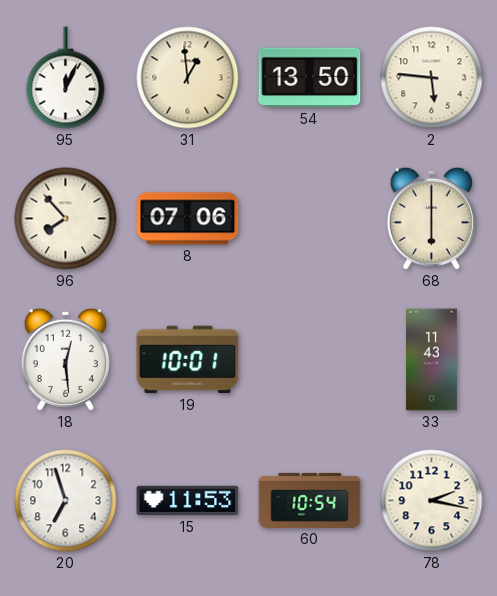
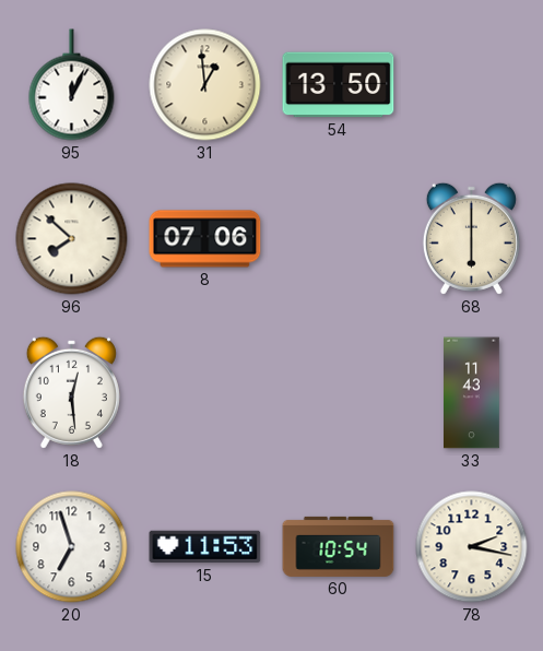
2: 5:46 -> none
96: 7:53 -> 7:52
19: 10:01 -> none
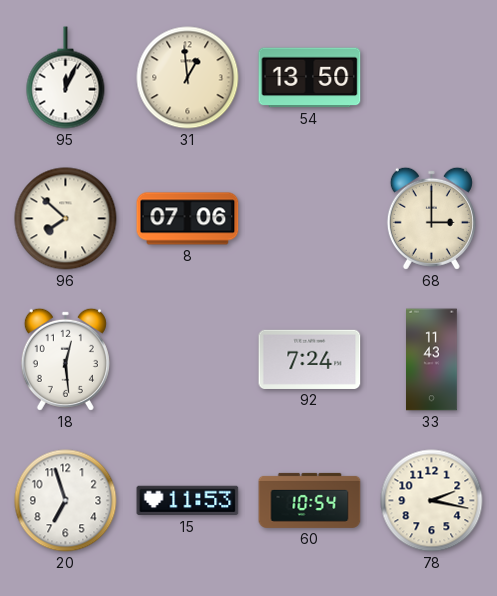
68: 6:00 -> 3:00
92: none -> 7:24
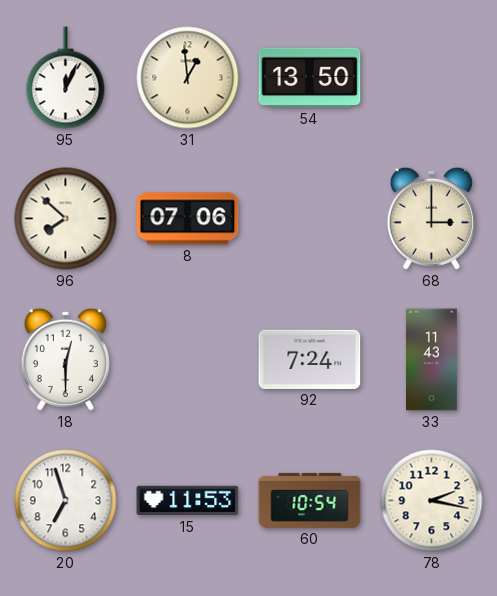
18: 12:29 -> 12:30
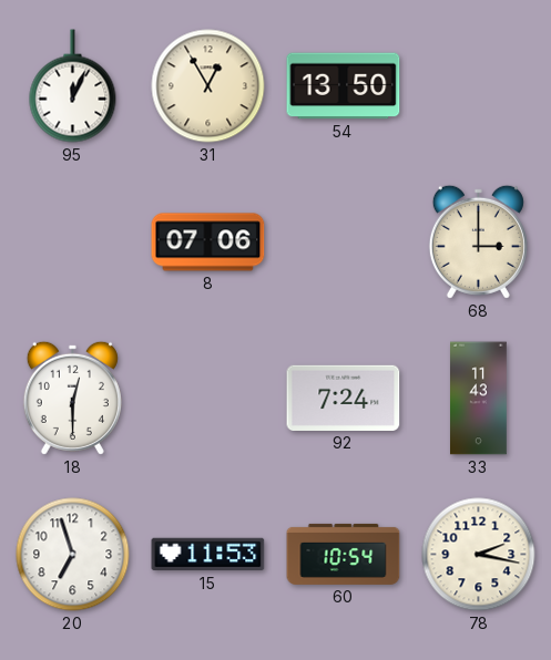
31: 12:59 -> 12:55
96: 7:52 -> none
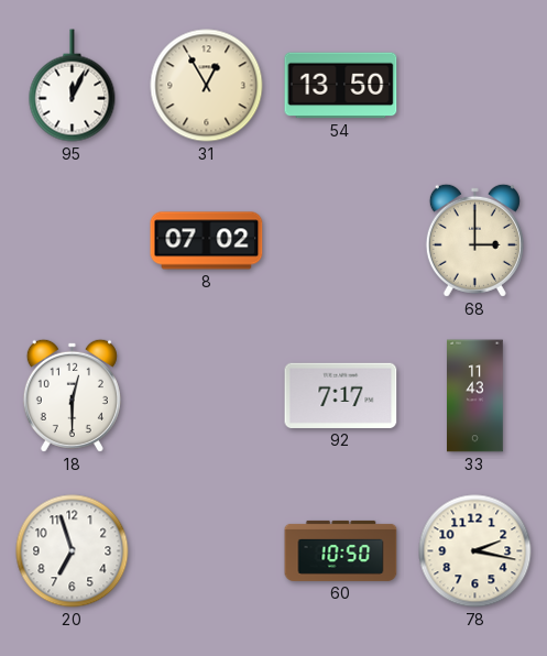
8: 07:06 -> 07:02
92: 7:24 -> 7:17
15: 11:53 -> none
60: 10:54 -> 10:50
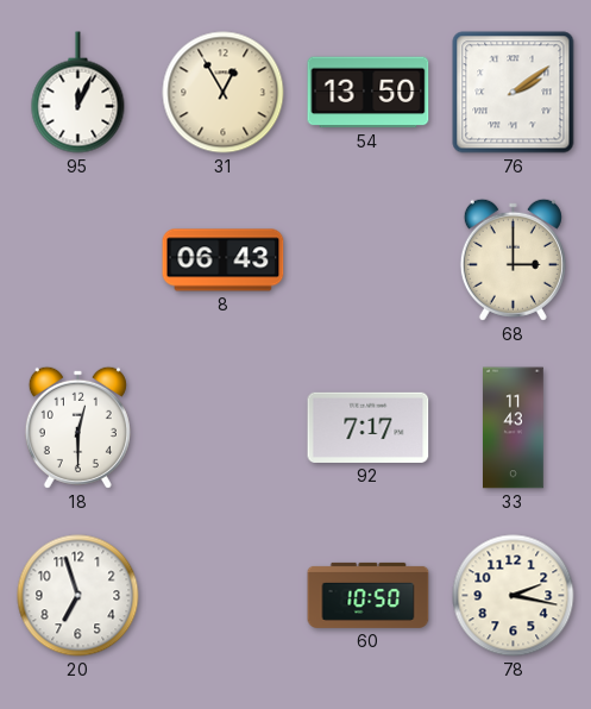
76: none -> 2:09
8: 07:02 -> 06:43
